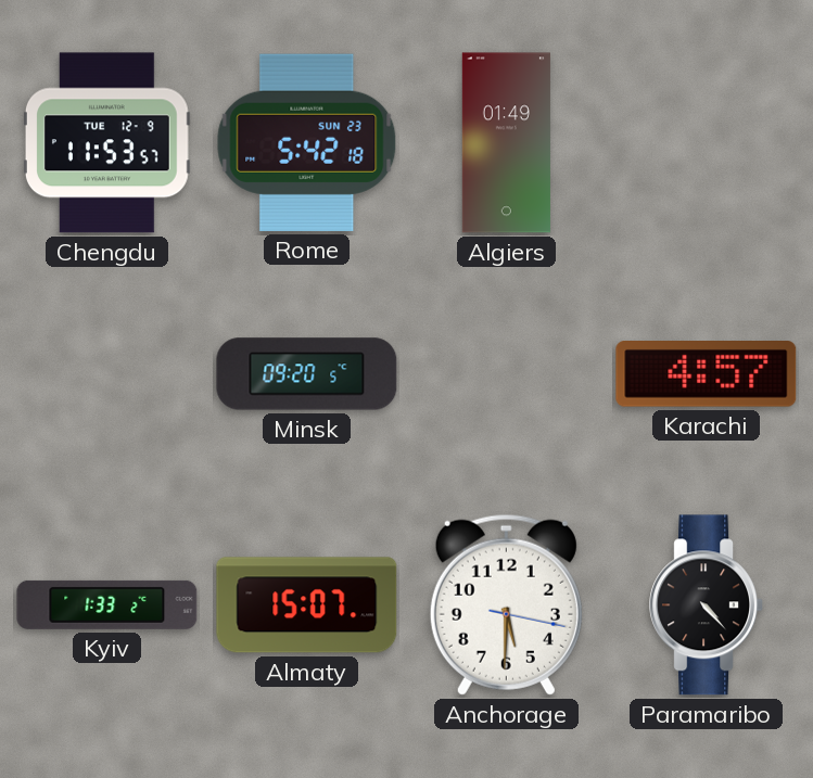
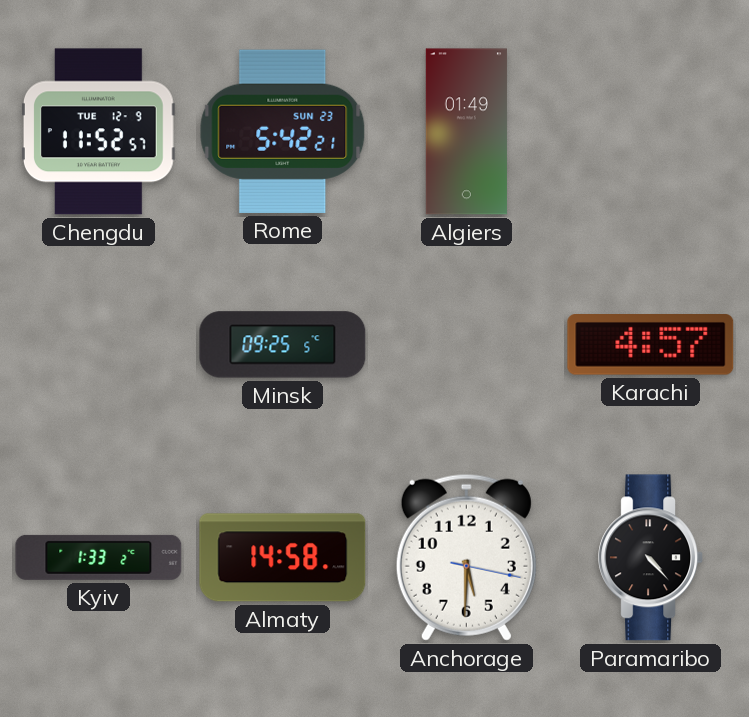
Chengdu: 11:53 -> 11:52
Rome: 5:42:18 -> 5:42:21
Minsk: 09:20 -> 09:25
Almaty: 15:07 -> 14:58
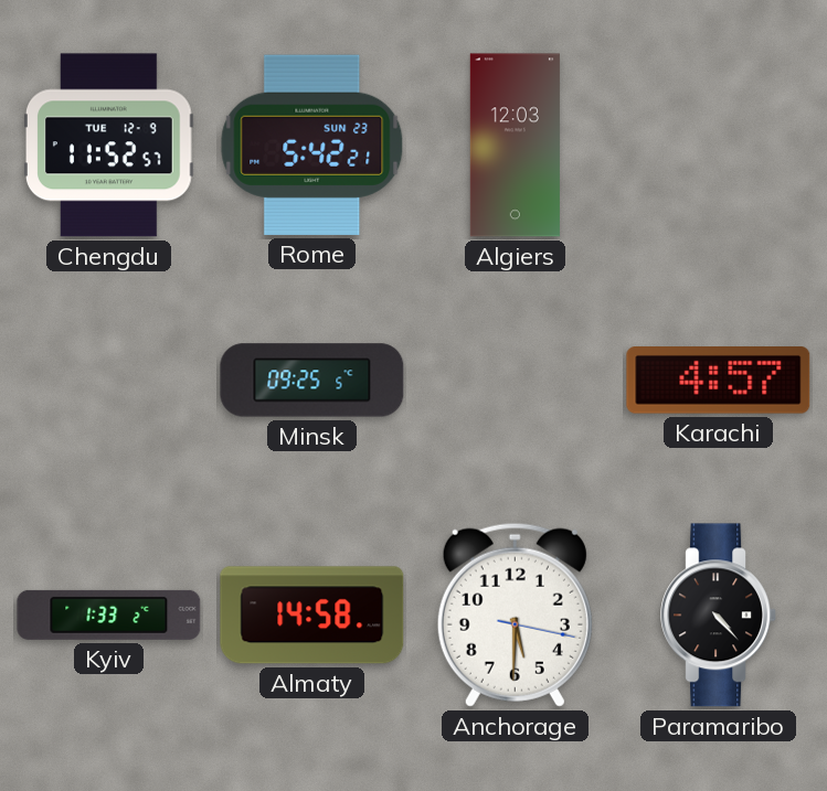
Algiers: 01:49 -> 12:03
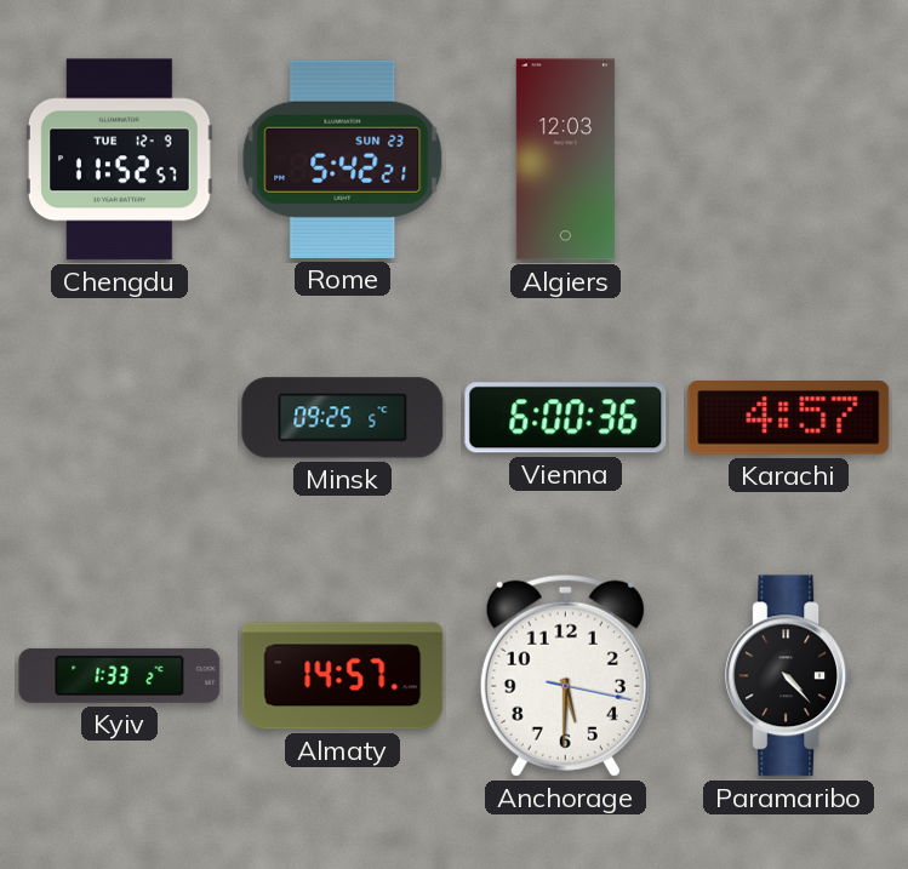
Vienna: none -> 6:00
Almaty: 14:58 -> 14:57
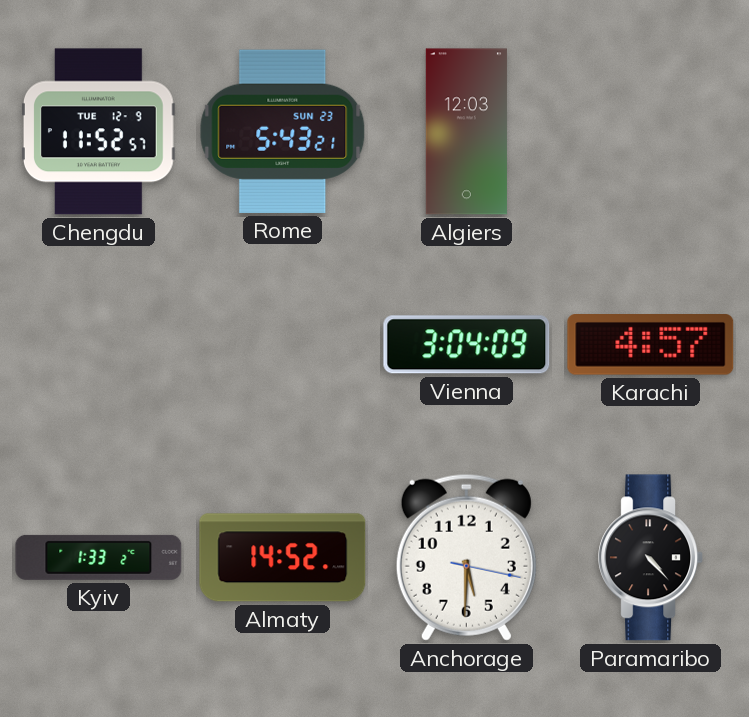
Rome: 5:42 -> 5:43
Minsk: 09:25 -> none
Vienna: 6:00 -> 3:04
Almaty: 14:57 -> 14:52
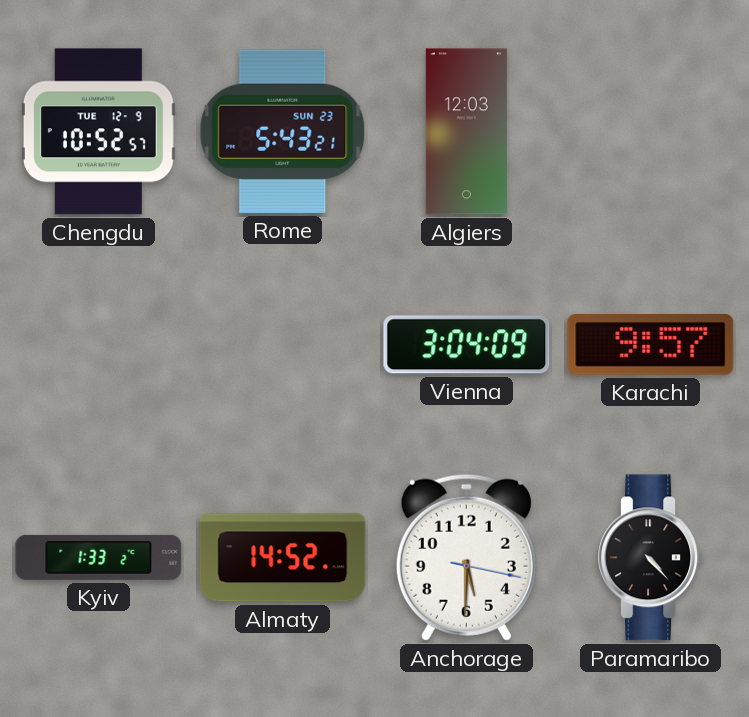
Chengdu: 11:52 -> 10:52
Karachi: 4:57 -> 9:57
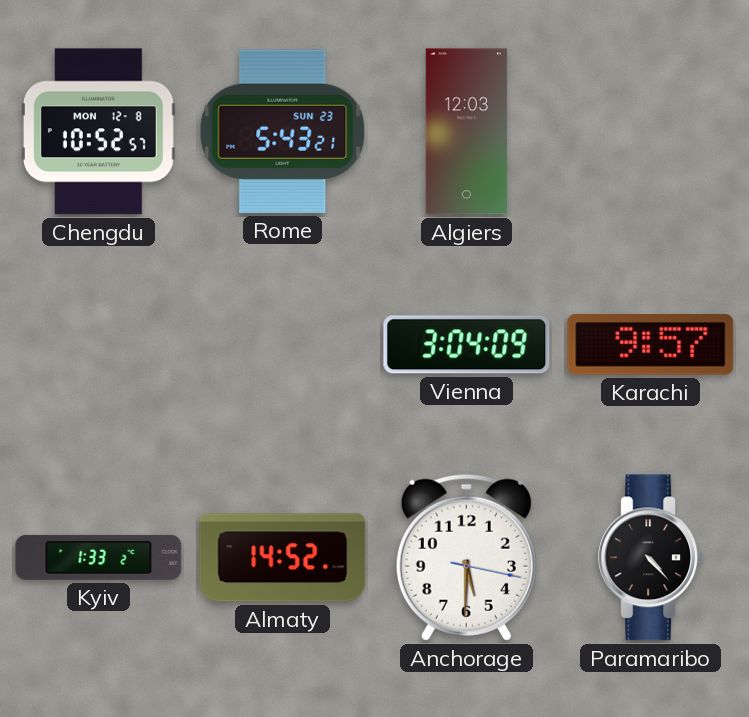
Chengdu date: TUE 12-9 -> MON 12-8
